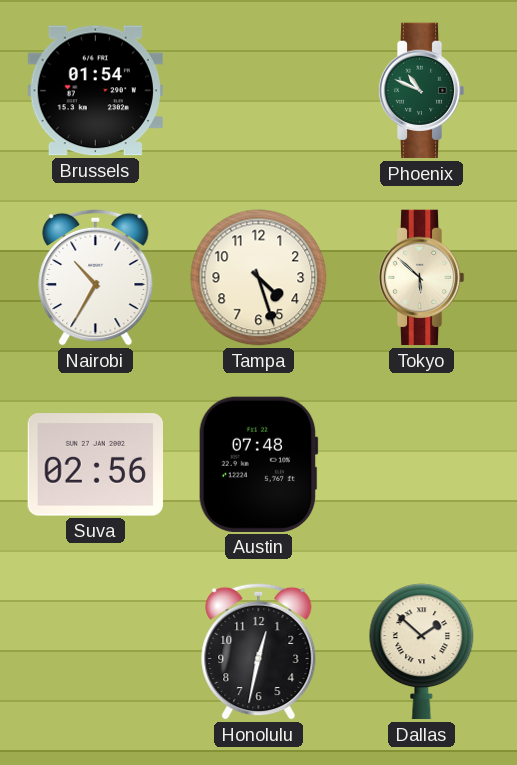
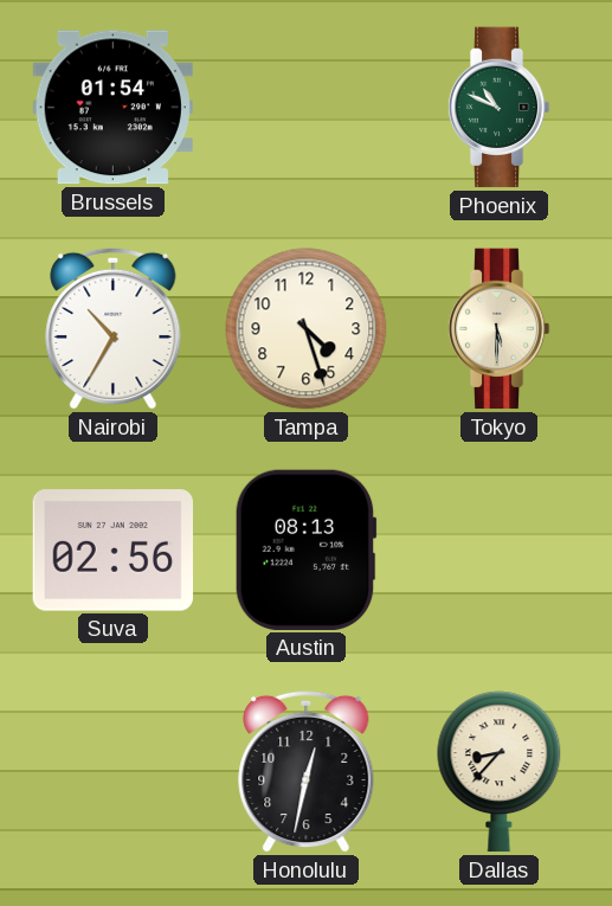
Tokyo: 5:52 -> 5:30
Austin: 07:48 -> 08:13
Dallas: 1:52 -> 8:37
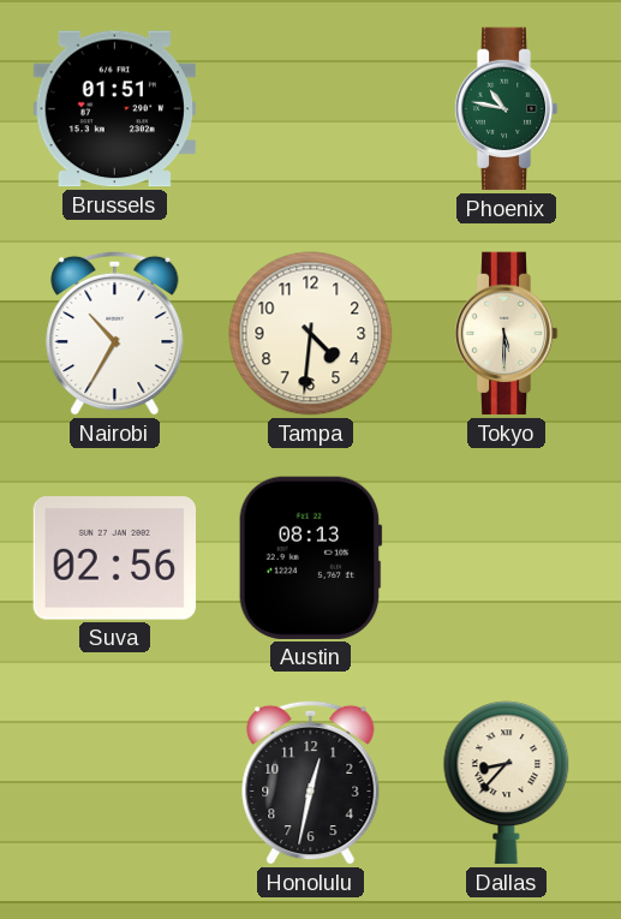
Brussels: 01:54 -> 01:51
Phoenix: 10:49 -> 10:47
Tampa: 4:27 -> 4:31
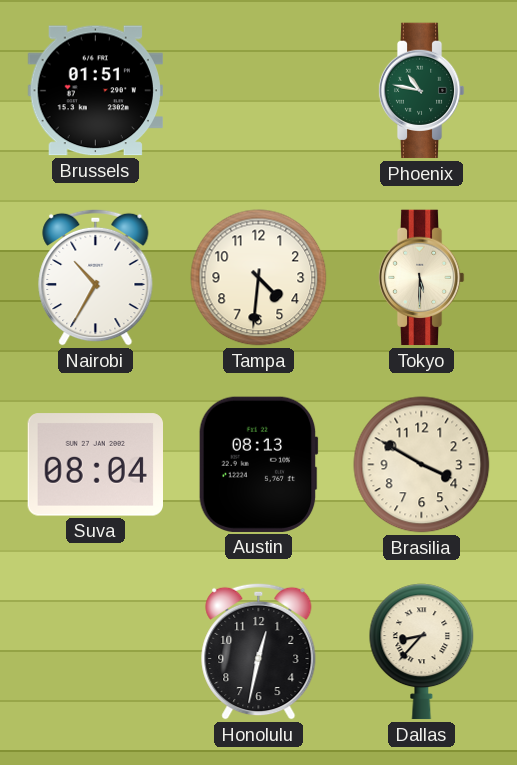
Suva: 02:56 -> 08:04
Brasilia: none -> 3:50
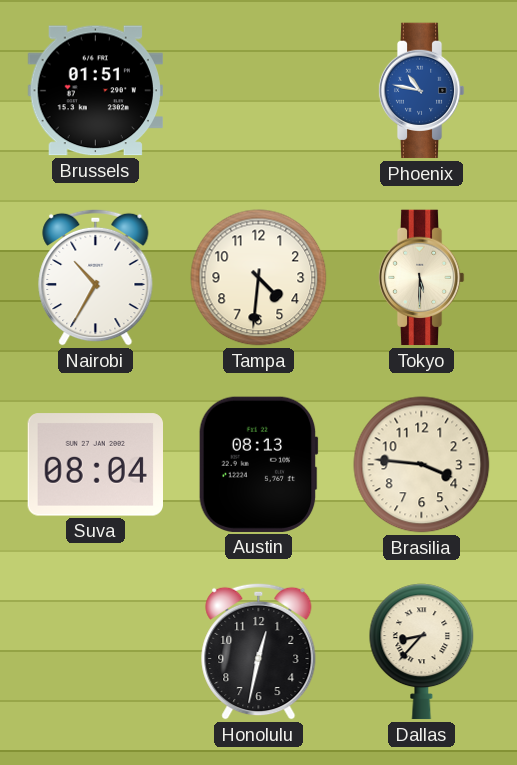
Phoenix dial: green -> blue
Brasilia: 3:50 -> 3:46
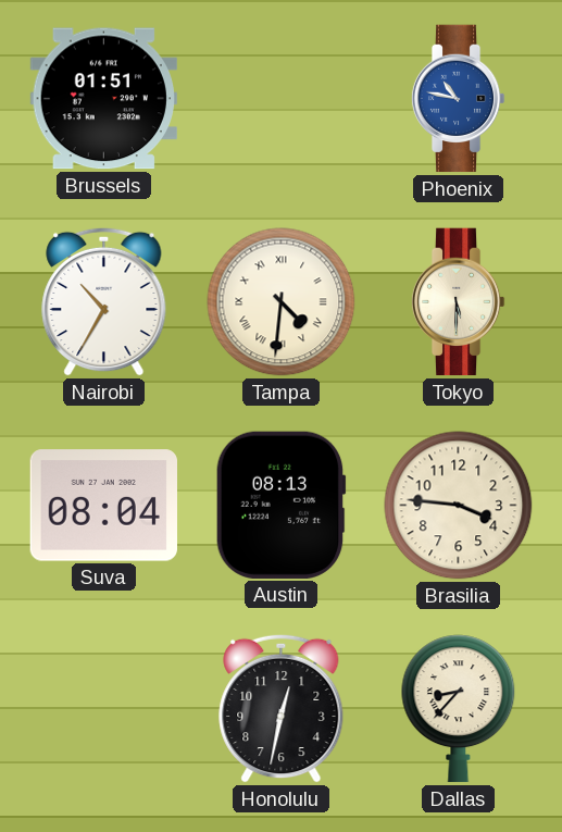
Tampa numerals: Arabic -> Roman
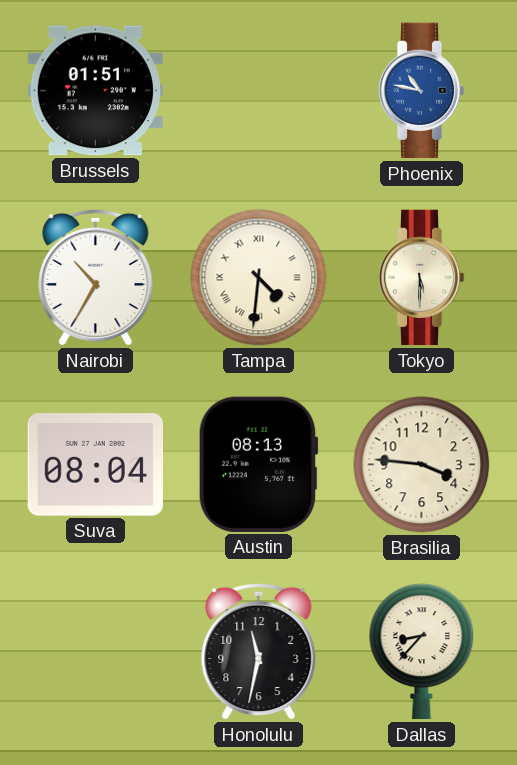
Honolulu: 12:32 -> 11:32
